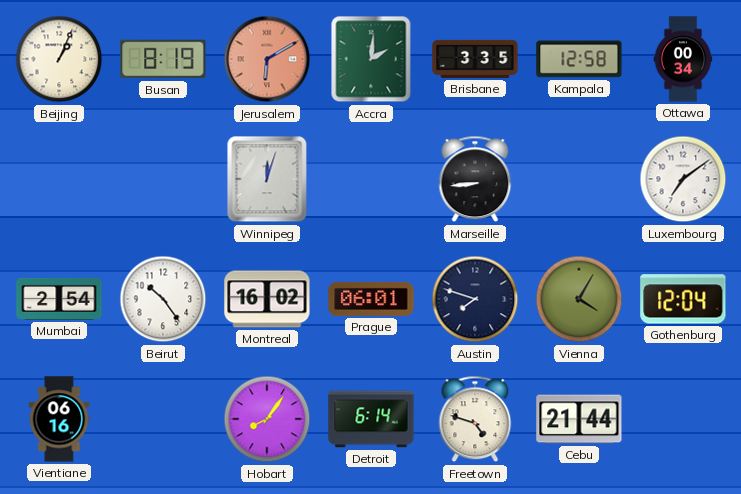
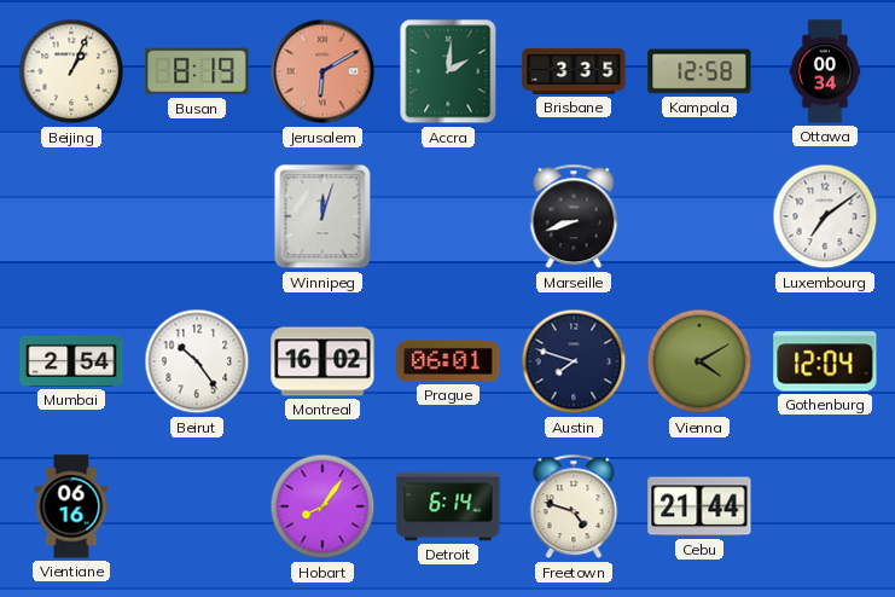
Marseille: 8:44 -> 8:42
Vienna: 4:05 -> 4:10
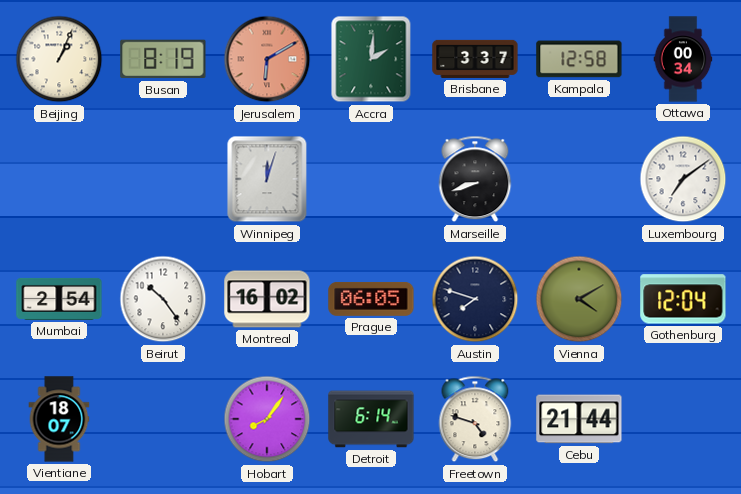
Brisbane: 3:35 -> 3:37
Prague: 06:01 -> 06:05
Vientiane: 06:16 -> 18:07
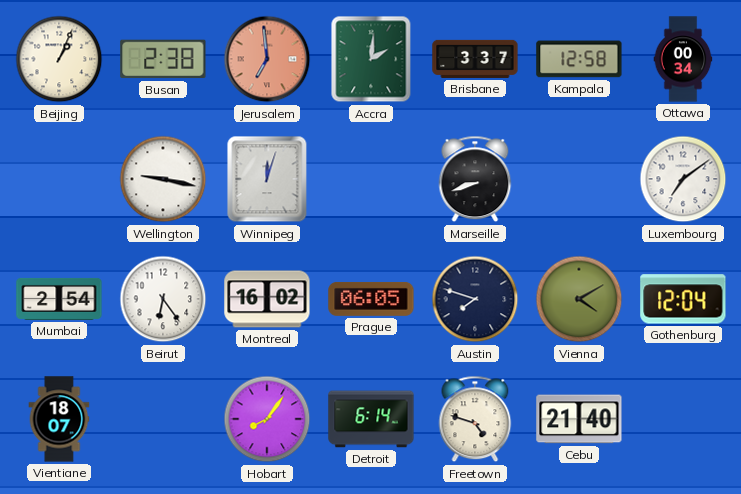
Busan: 8:19 -> 2:38
Jerusalem: 6:10 -> 6:59
Wellington: none -> 9:17
Beirut: 10:24 -> 6:24
Cebu: 21:44 -> 21:40
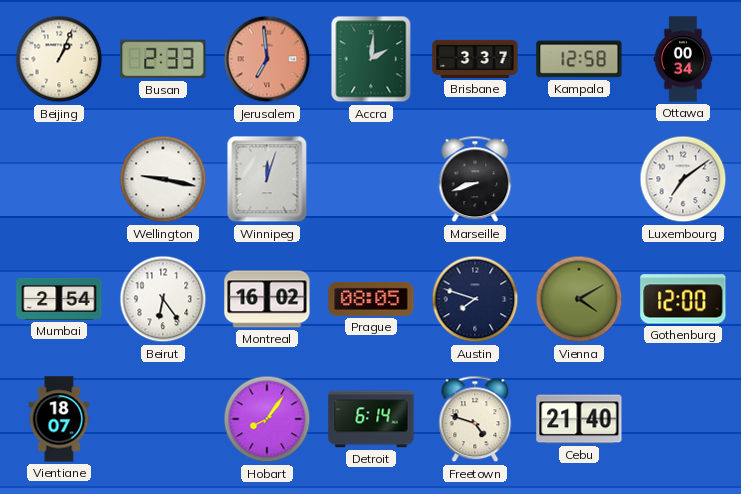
Busan: 2:38 -> 2:33
Prague: 06:05 -> 08:05
Gothenburg: 12:04 -> 12:00
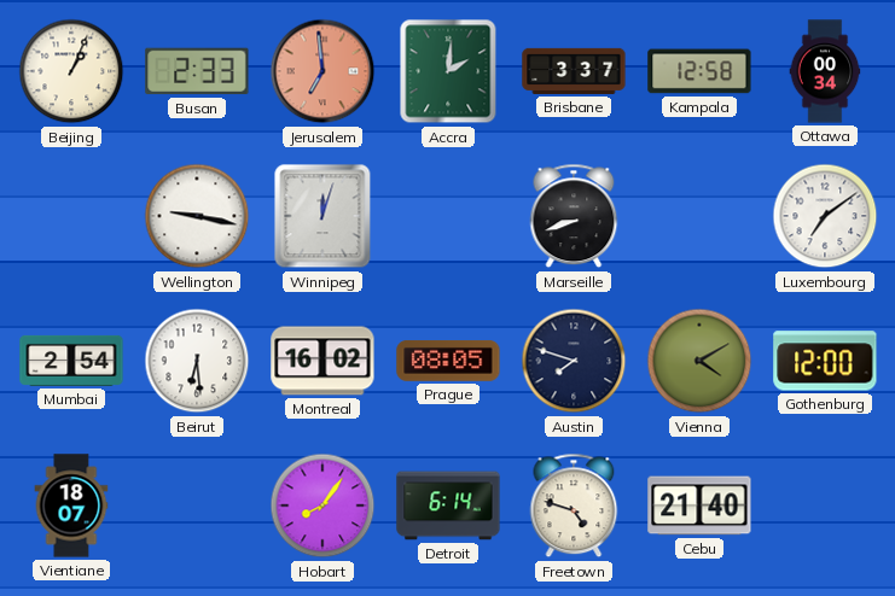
Beirut: 6:24 -> 6:29
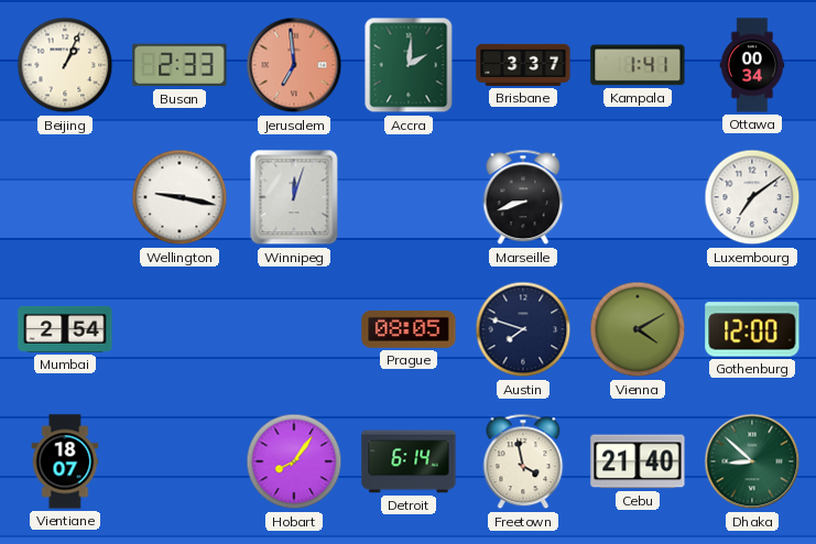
Kampala: 12:58 -> 1:41
Beirut: 6:29 -> none
Montreal: 16:02 -> none
Freetown: 4:48 -> 3:58
Dhaka: none -> 8:52
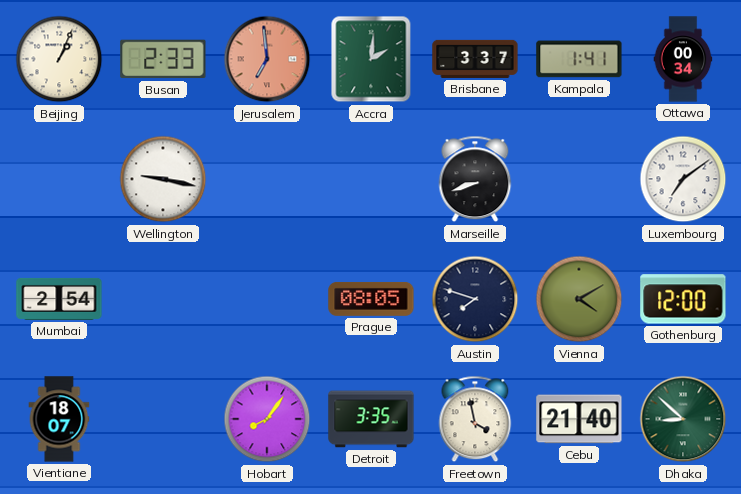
Winnipeg: 12:03 -> none
Detroit: 6:14 -> 3:35
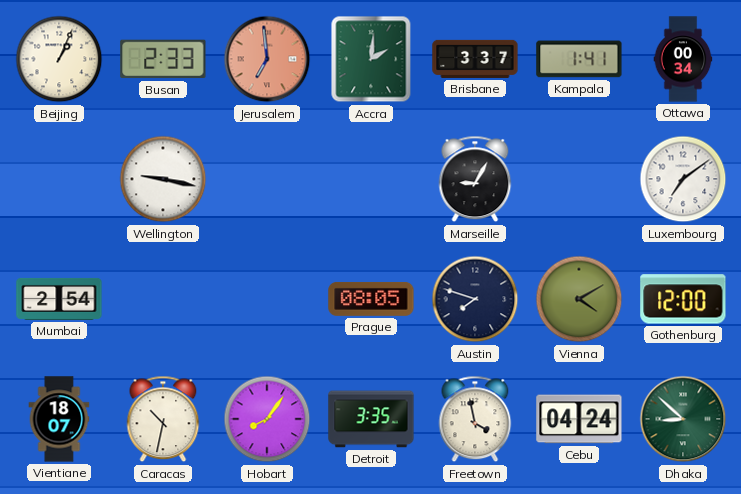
Marseille: 8:42 -> 9:05
Caracas: none -> 10:32
Cebu: 21:40 -> 04:24
